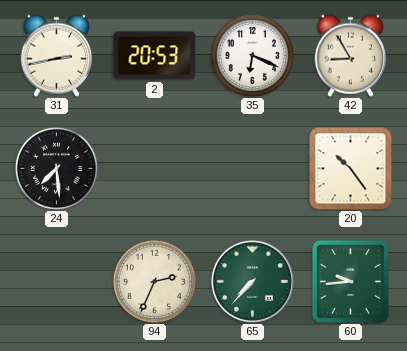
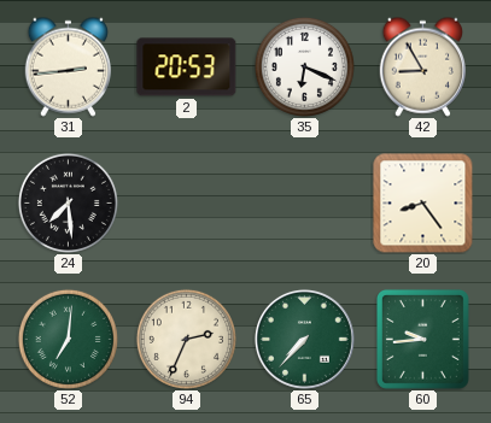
31: 2:43 -> 2:44
20: 10:24 -> 8:24
52: none -> 7:01
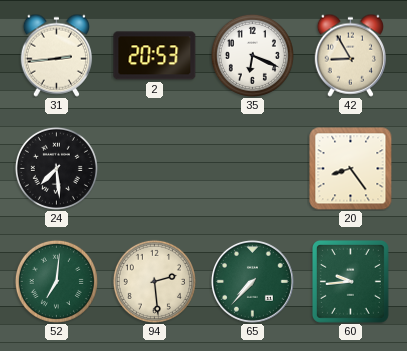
94: 2:34 -> 2:29
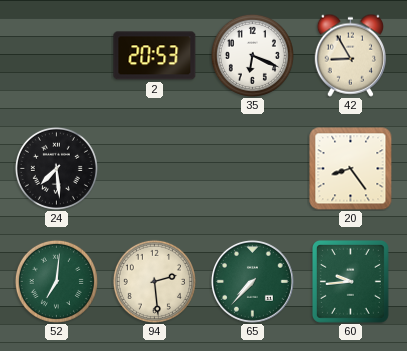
31: 2:44 -> none
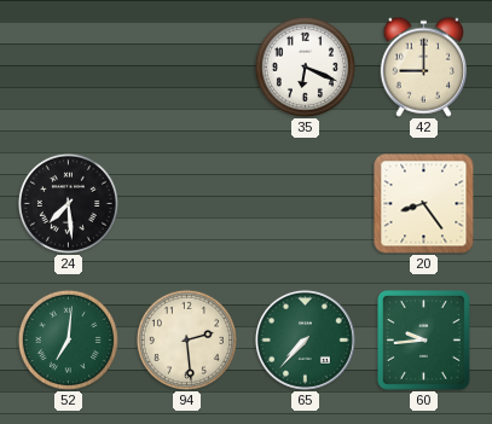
2: 20:53 -> none
42: 8:55 -> 9:00
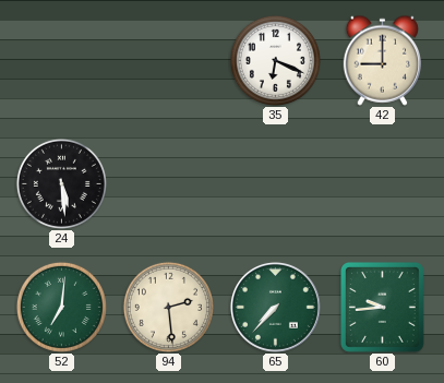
24: 7:29 -> 5:29
20: 8:24 -> none
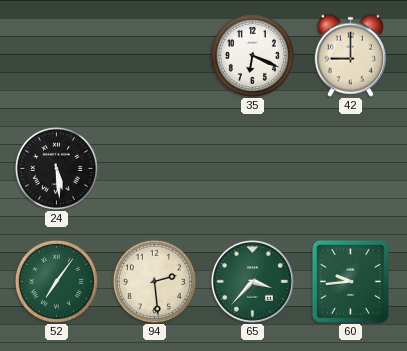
52: 7:01 -> 7:06
65: 7:37 -> 3:37
